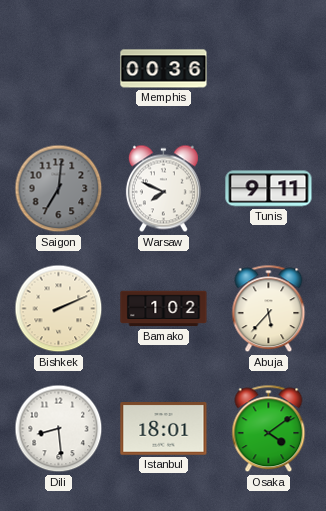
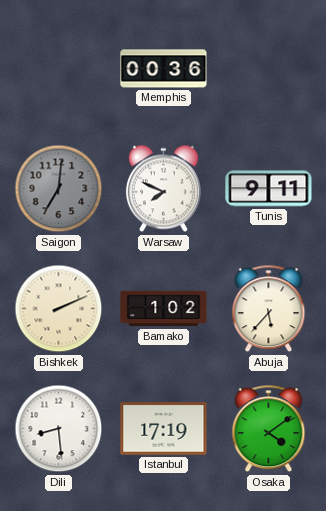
Istanbul: 18:01 -> 17:19
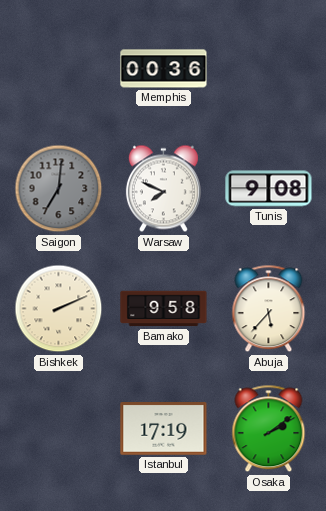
Tunis: 9:11 -> 9:08
Bamako: 1:02 -> 9:58
Dili: 8:29 -> none
Osaka: 4:09 -> 2:09
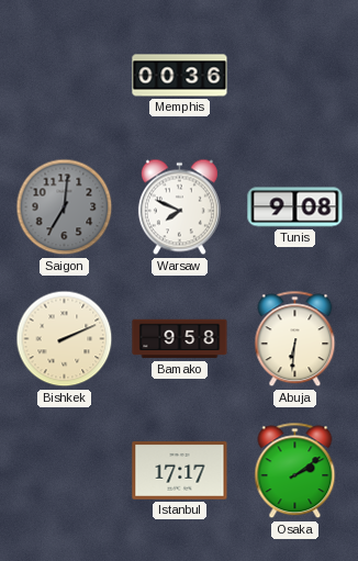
Abuja: 5:37 -> 6:31
Istanbul: 17:19 -> 17:17
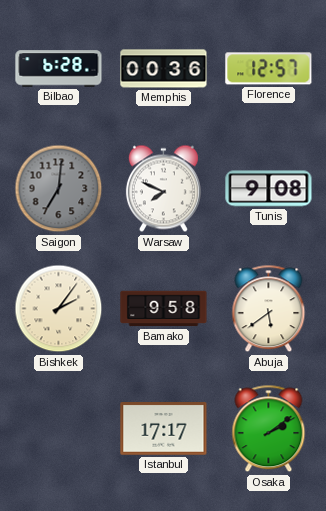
Bilbao: none -> 6:28
Florence: none -> 12:57
Bishkek: 2:11 -> 2:06
Abuja: 6:31 -> 5:39
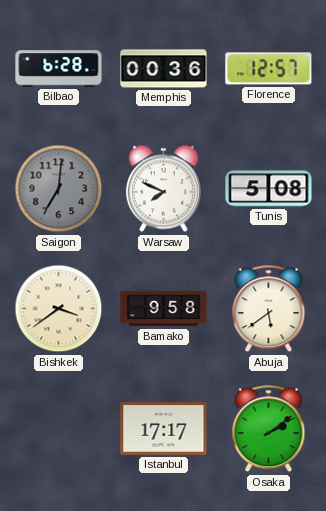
Tunis: 9:08 -> 5:08
Bishkek: 2:06 -> 3:39
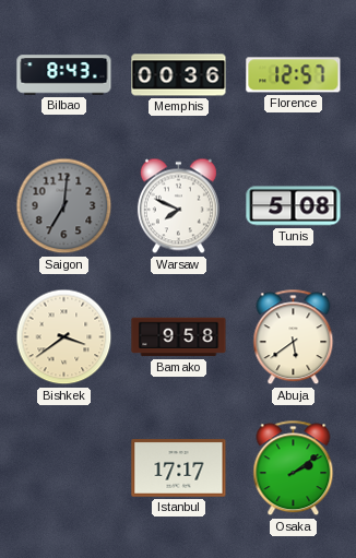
Bilbao: 6:28 -> 8:43
